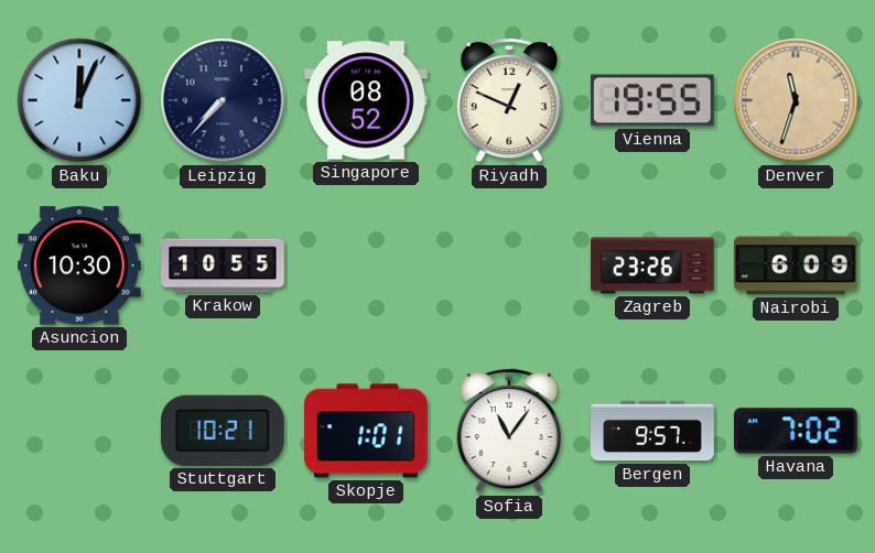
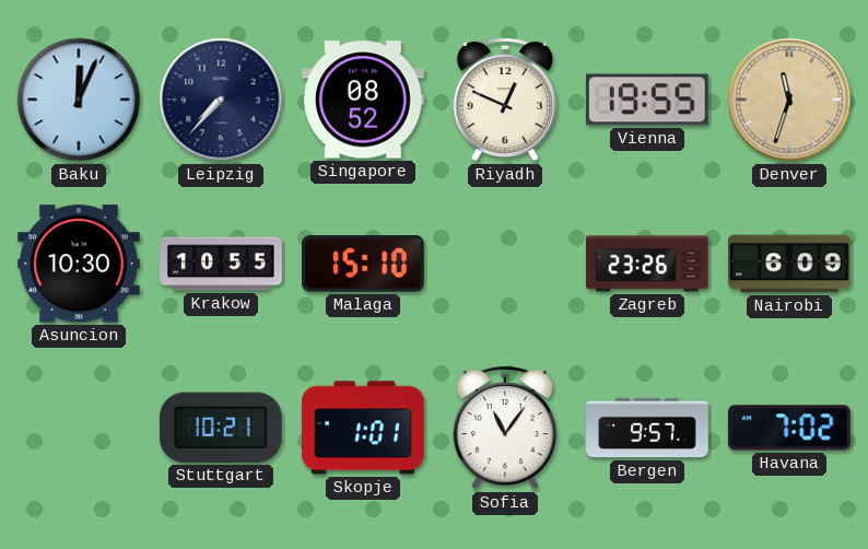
Malaga: none -> 15:10
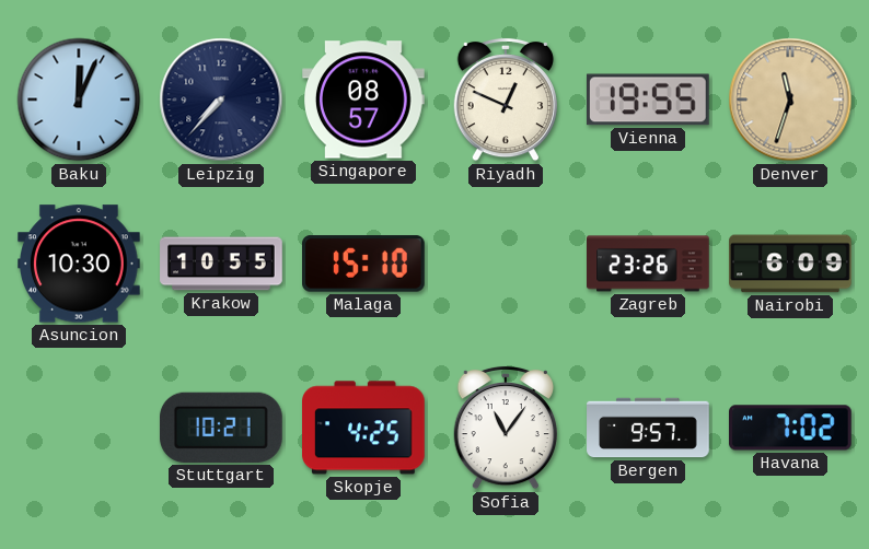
Singapore: 08:52 -> 08:57
Skopje: 1:01 -> 4:25
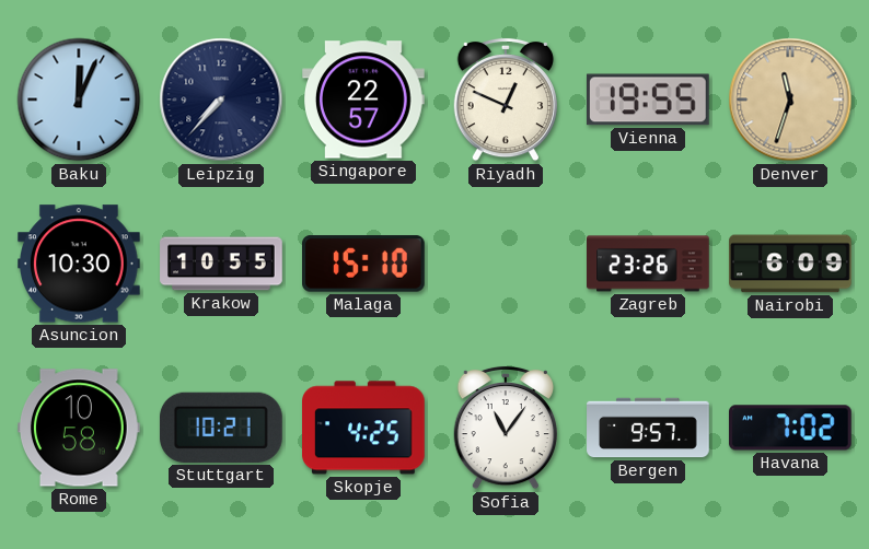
Singapore: 08:57 -> 22:57
Rome: none -> 10:58
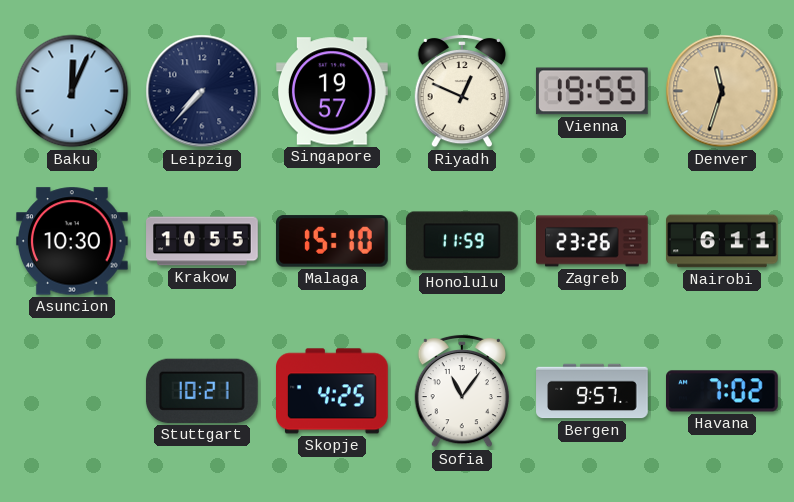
Singapore: 22:57 -> 19:57
Honolulu: none -> 11:59
Nairobi: 6:09 -> 6:11
Rome: 10:58 -> none
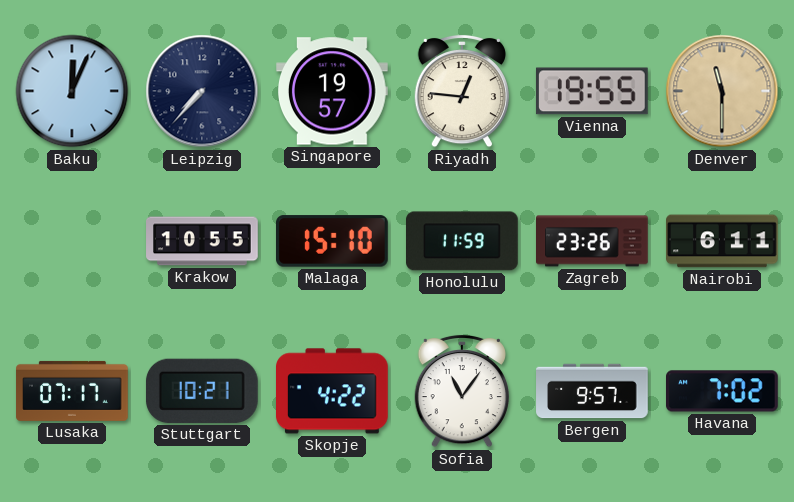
Riyadh: 12:49 -> 12:46
Denver: 11:33 -> 11:30
Asuncion: 10:30 -> none
Lusaka: none -> 07:17
Skopje: 4:25 -> 4:22
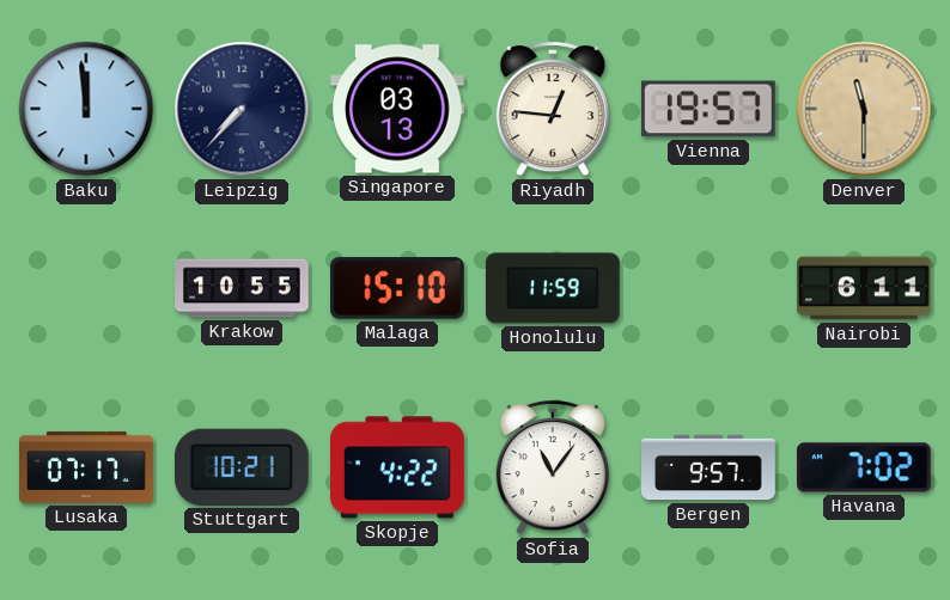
Baku: 12:04 -> 11:59
Singapore: 19:57 -> 03:13
Vienna: 19:55 -> 19:57
Zagreb: 23:26 -> none
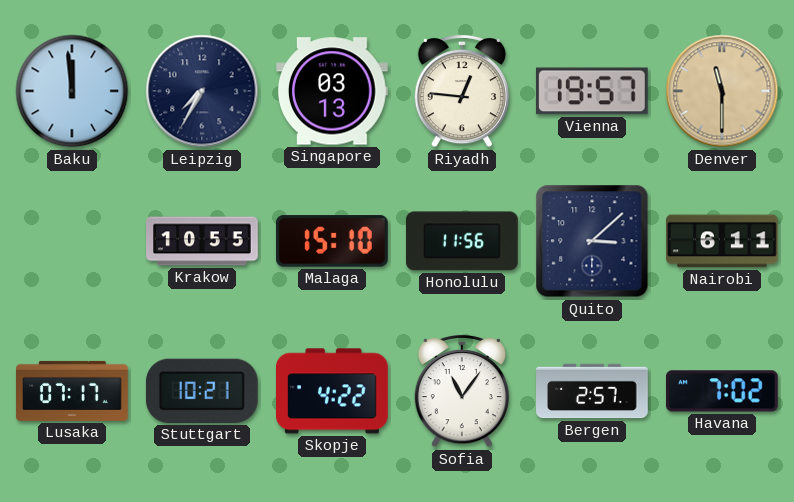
Leipzig: 7:37 -> 7:35
Honolulu: 11:59 -> 11:56
Quito: none -> 3:08
Bergen: 9:57 -> 2:57
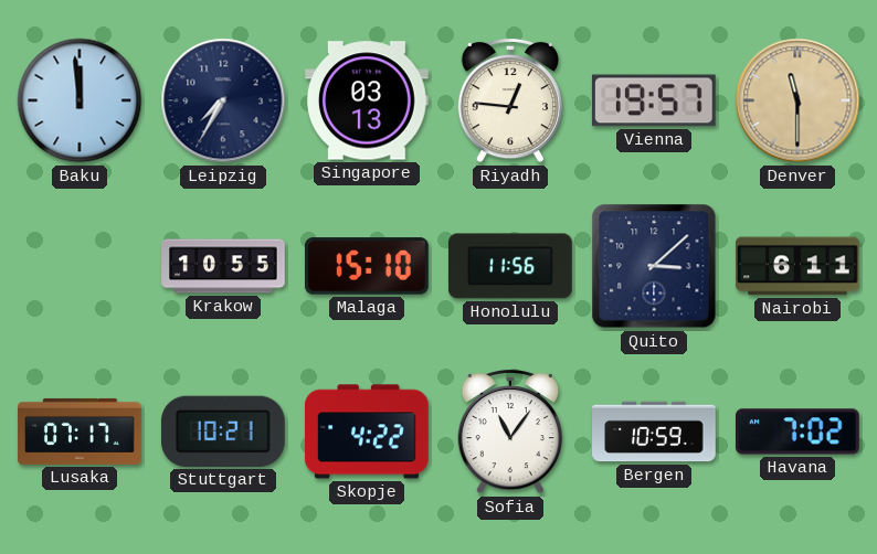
Bergen: 2:57 -> 10:59
